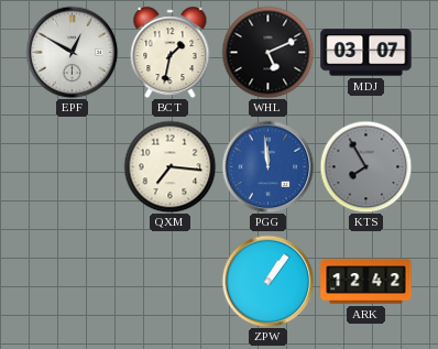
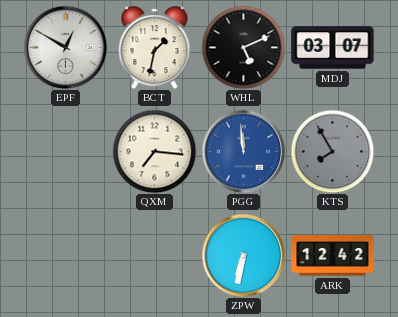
ZPW: 1:06 -> 6:32
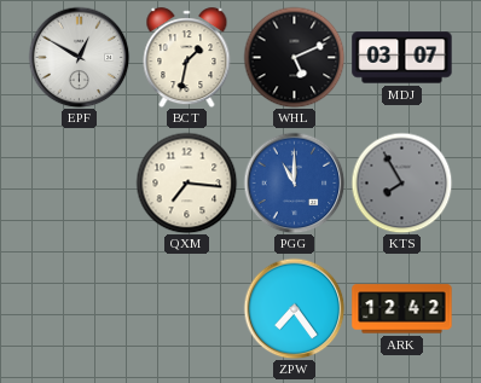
PGG: 11:59 -> 11:00
ZPW: 6:32 -> 7:24
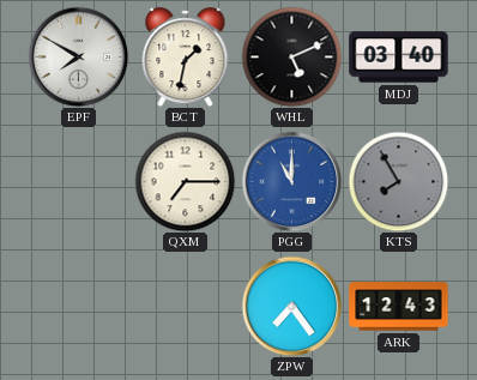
EPF: 12:50 -> 7:50
MDJ: 03:07 -> 03:40
QXM: 7:16 -> 7:15
ARK: 12:42 -> 12:43
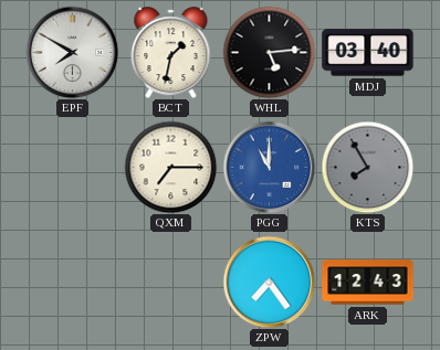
WHL: 5:11 -> 5:14
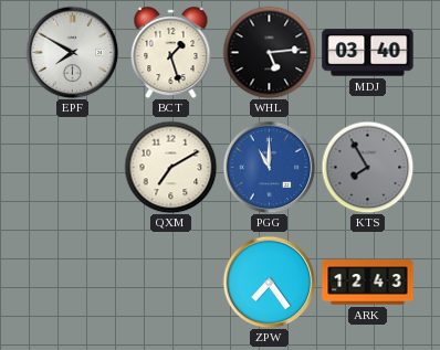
BCT: 1:32 -> 1:27
QXM: 7:15 -> 7:10
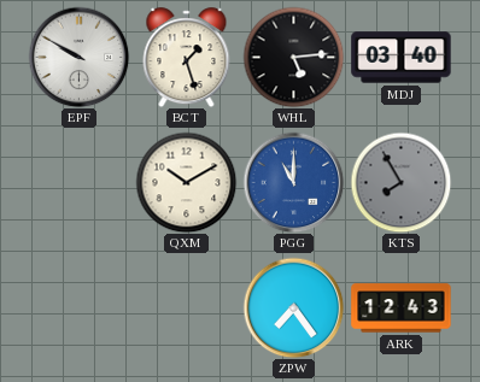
EPF: 7:50 -> 9:50
QXM: 7:10 -> 10:10
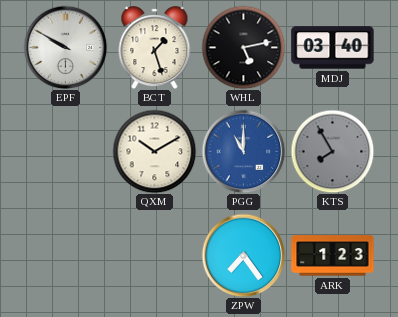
WHL: 5:14 -> 5:13
ARK: 12:43 -> 1:23
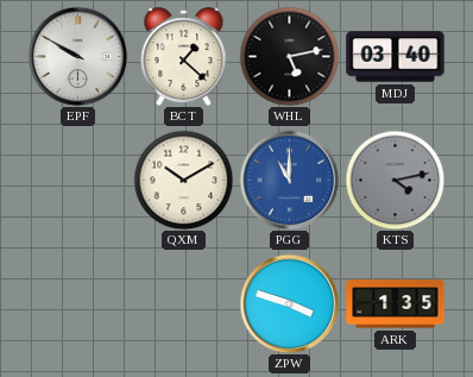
BCT: 1:27 -> 1:22
KTS: 7:55 -> 4:13
ZPW: 7:24 -> 3:48
ARK: 1:23 -> 1:35
